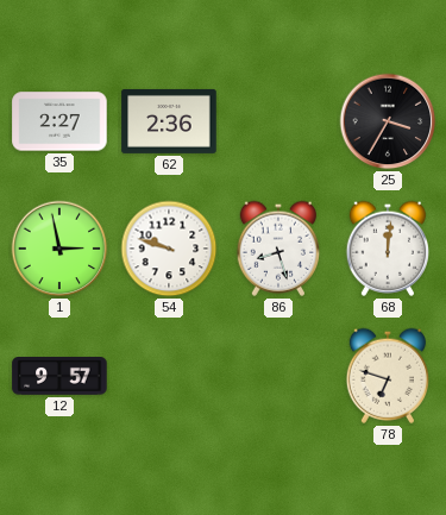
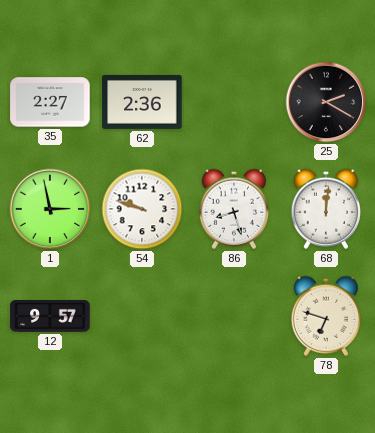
25: 3:35 -> 2:20
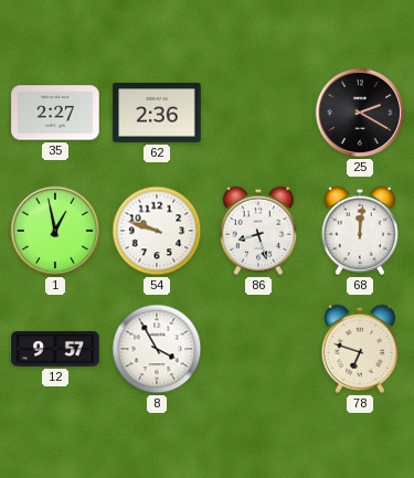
1: 2:58 -> 12:58
8: none -> 3:55
